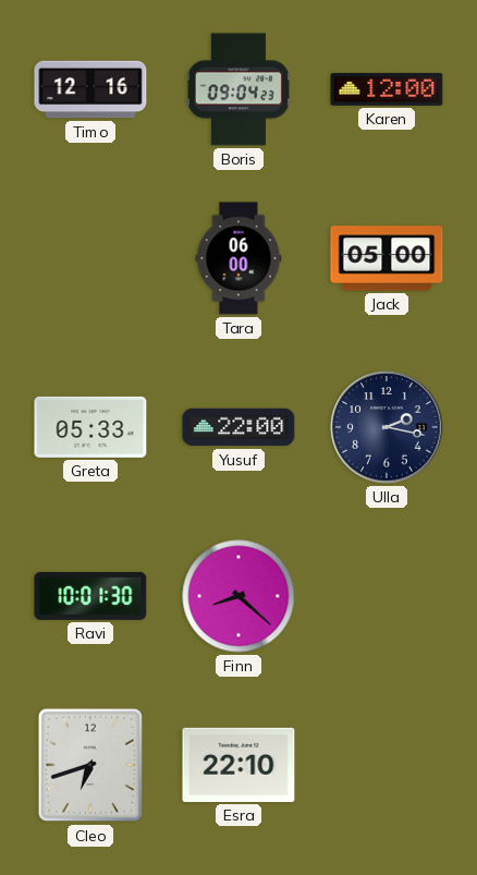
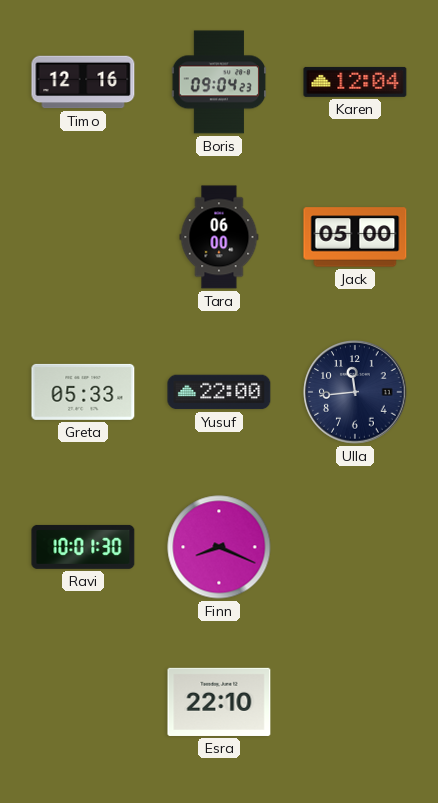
Karen: 12:00 -> 12:04
Ulla: 2:17 -> 11:44
Finn: 8:22 -> 8:19
Cleo: 6:42 -> none
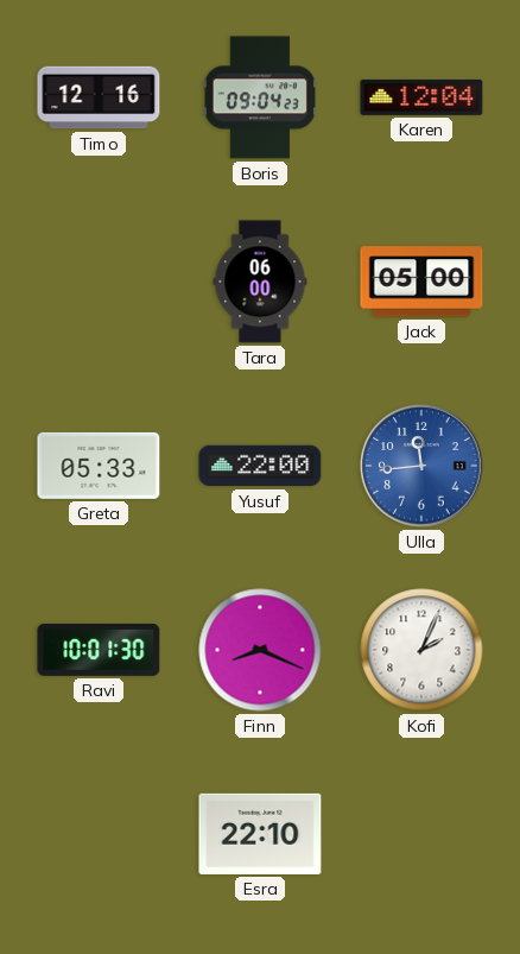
Ulla dial: navy -> blue
Kofi: none -> 2:04
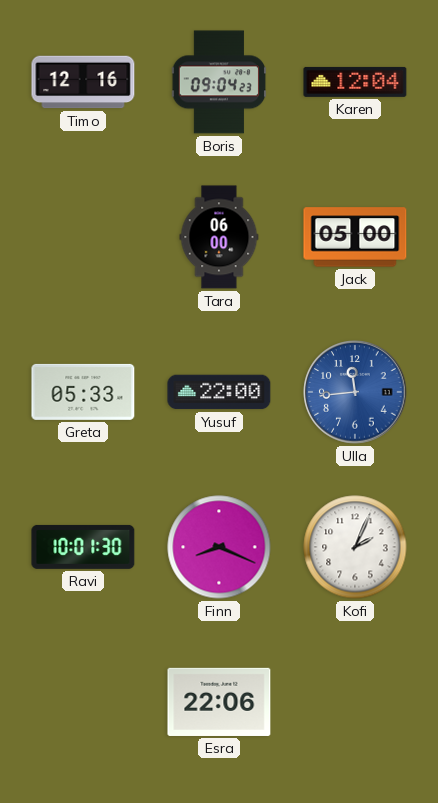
Esra: 22:10 -> 22:06
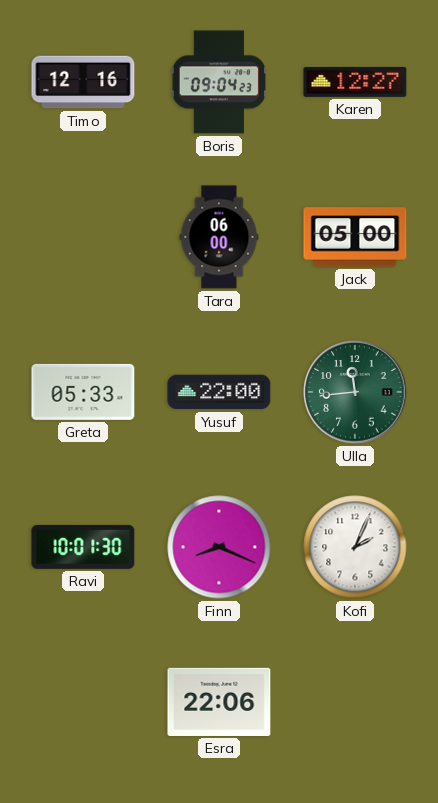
Karen: 12:04 -> 12:27
Ulla dial: blue -> green
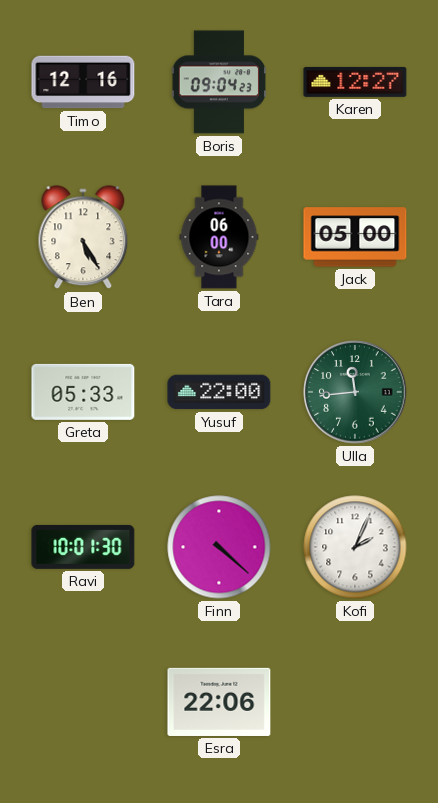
Ben: none -> 5:25
Finn: 8:19 -> 4:22
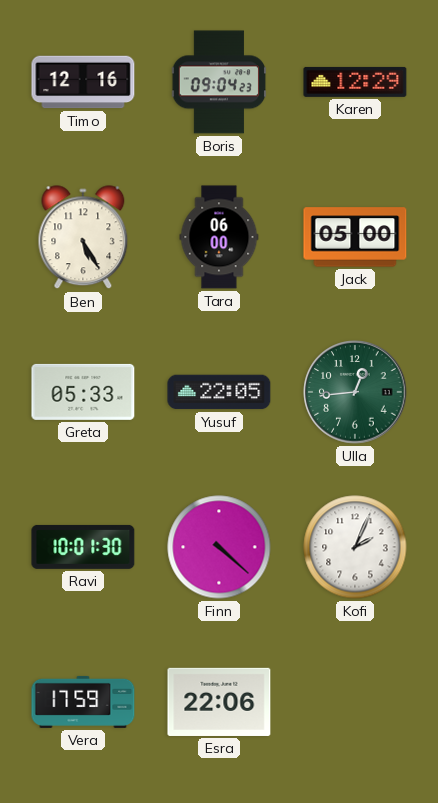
Karen: 12:27 -> 12:29
Yusuf: 22:00 -> 22:05
Ulla: 11:44 -> 12:44
Vera: none -> 17:59
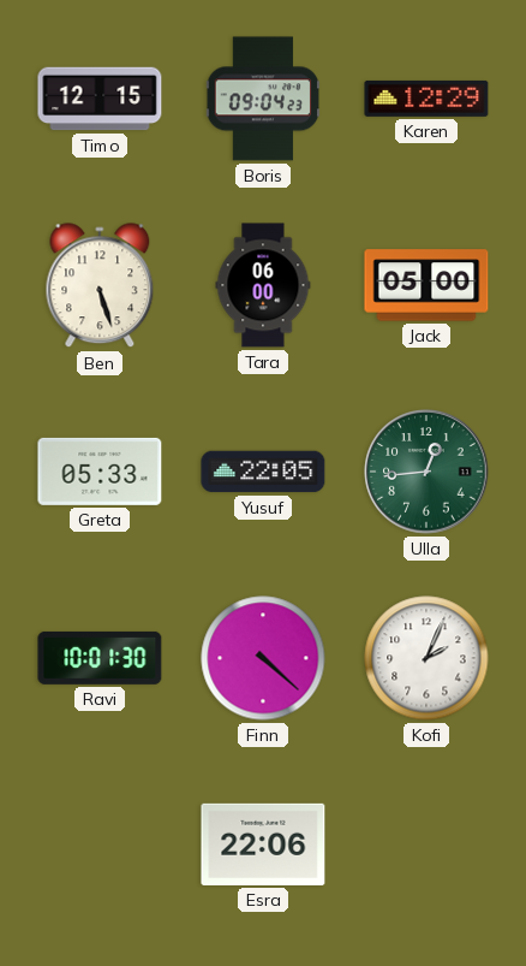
Timo: 12:16 -> 12:15
Ben: 5:25 -> 5:27
Vera: 17:59 -> none
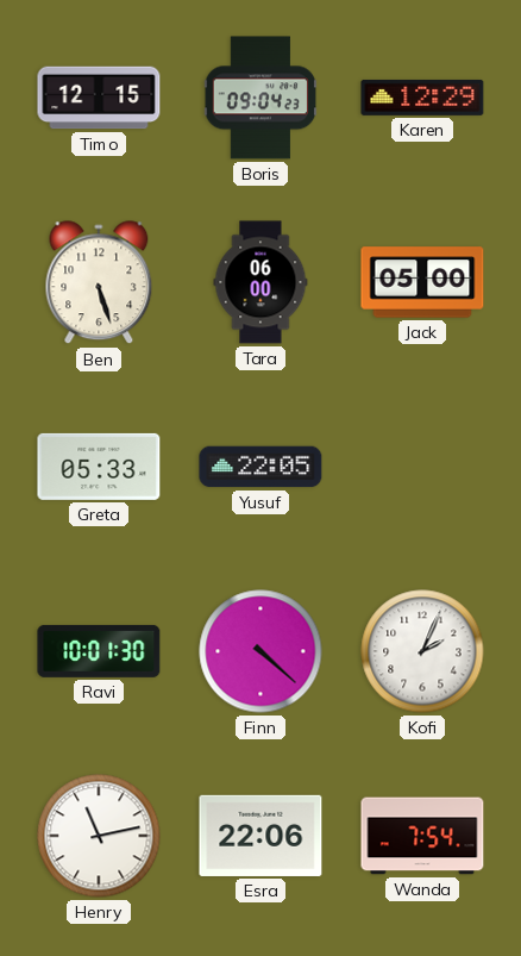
Ulla: 12:44 -> none
Henry: none -> 11:13
Wanda: none -> 7:54
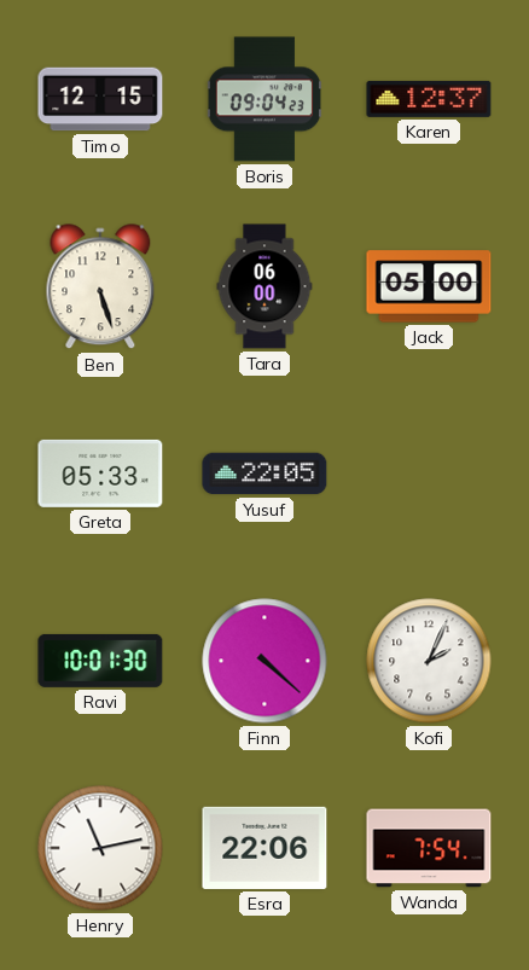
Karen: 12:29 -> 12:37
